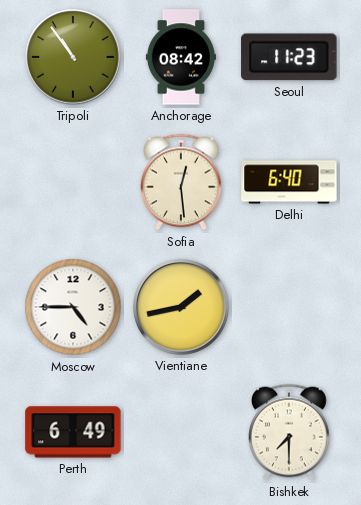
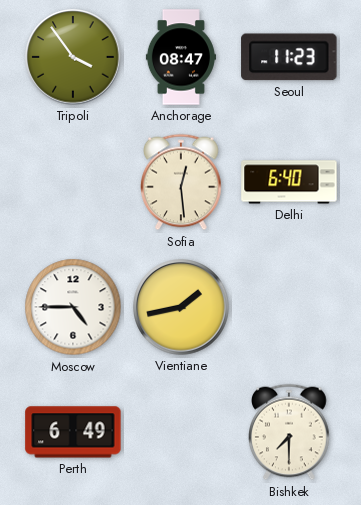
Tripoli: 10:54 -> 3:54
Anchorage: 08:42 -> 08:47
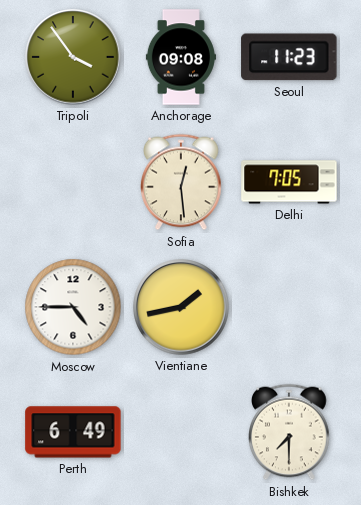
Anchorage: 08:47 -> 09:08
Delhi: 6:40 -> 7:05
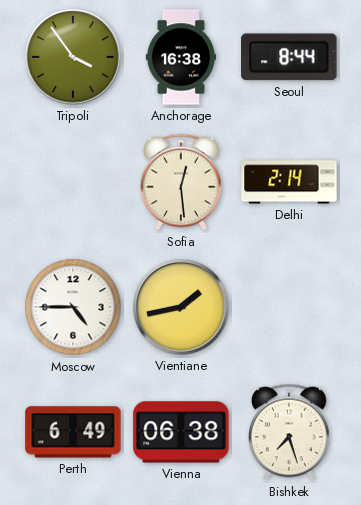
Anchorage: 09:08 -> 16:38
Seoul: 11:23 -> 8:44
Delhi: 7:05 -> 2:14
Vienna: none -> 06:38
Bishkek: 7:30 -> 7:27
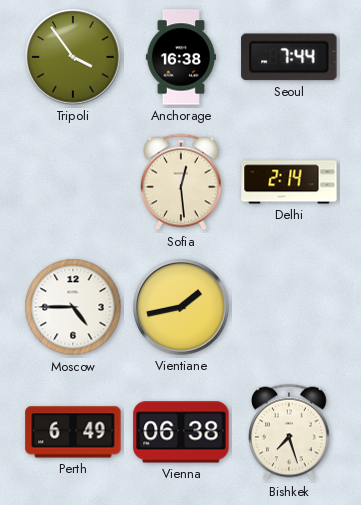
Seoul: 8:44 -> 7:44
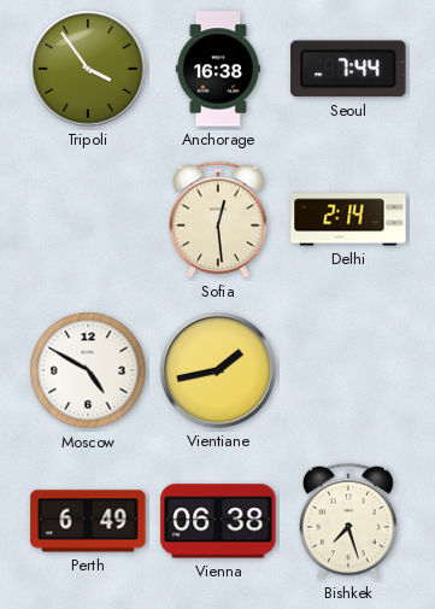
Moscow: 4:45 -> 4:50
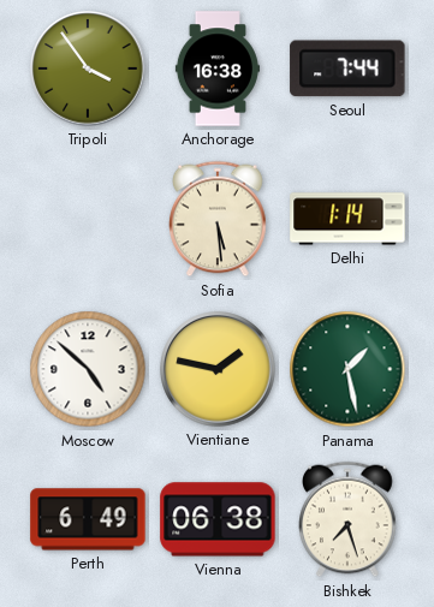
Sofia: 12:29 -> 5:29
Delhi: 2:14 -> 1:14
Moscow: 4:50 -> 4:52
Vientiane: 1:43 -> 1:47
Panama: none -> 1:28
